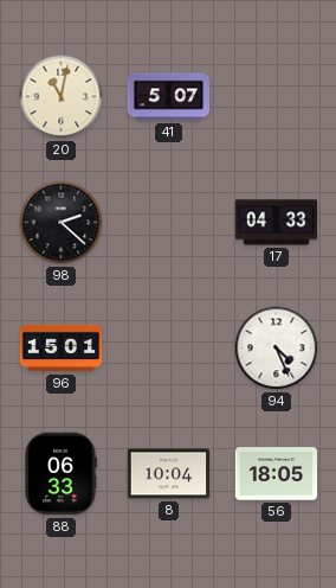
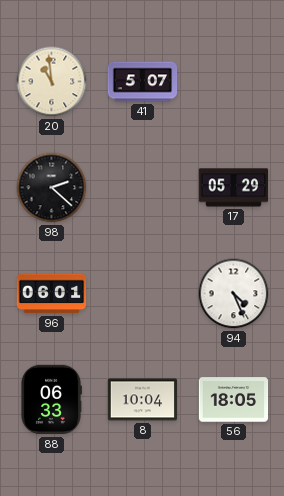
20: 11:02 -> 10:59
17: 04:33 -> 05:29
96: 15:01 -> 06:01
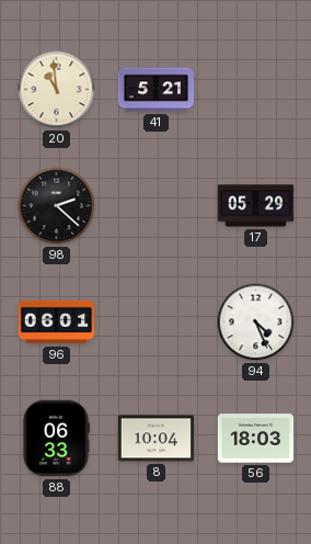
41: 5:07 -> 5:21
56: 18:05 -> 18:03
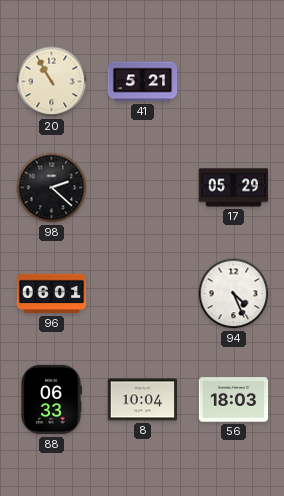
20: 10:59 -> 10:55
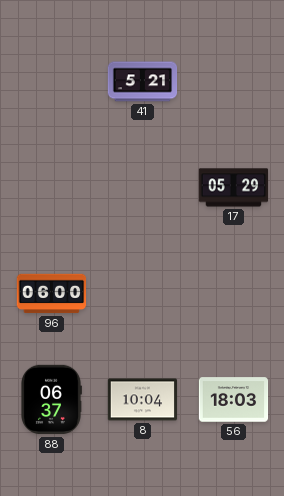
20: 10:55 -> none
98: 2:22 -> none
96: 06:01 -> 06:00
94: 4:26 -> none
88: 06:33 -> 06:37
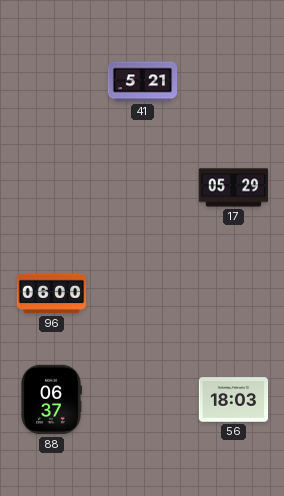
8: 10:04 -> none
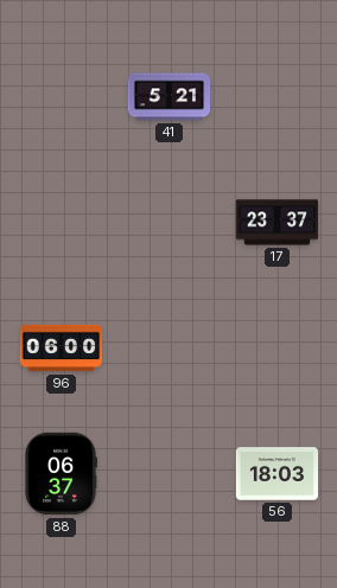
17: 05:29 -> 23:37
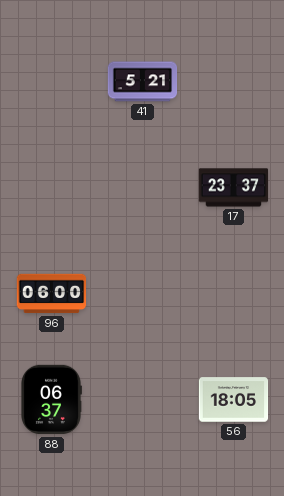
56: 18:03 -> 18:05
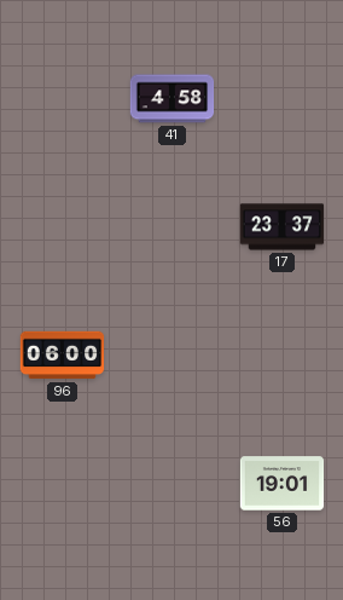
41: 5:21 -> 4:58
88: 06:37 -> none
56: 18:05 -> 19:01
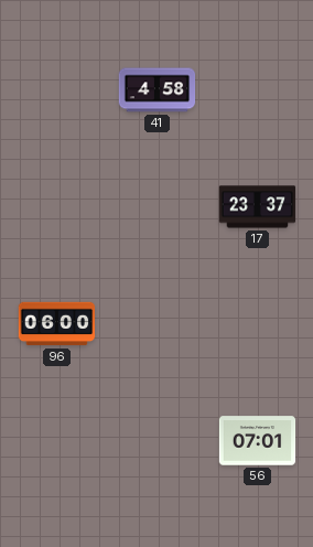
56: 19:01 -> 07:01
